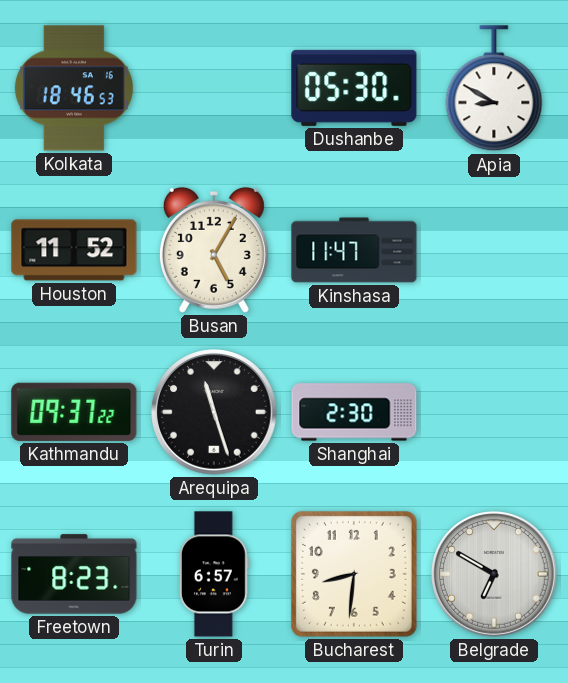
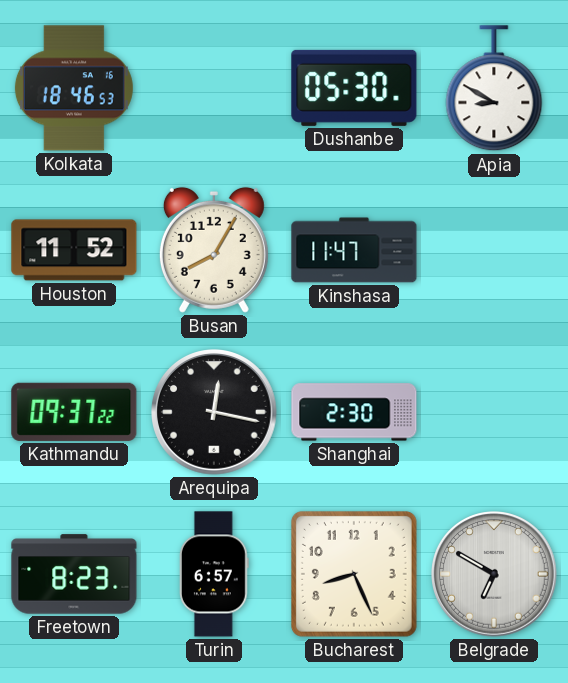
Busan: 5:05 -> 8:05
Arequipa: 11:27 -> 12:17
Bucharest: 8:31 -> 8:26
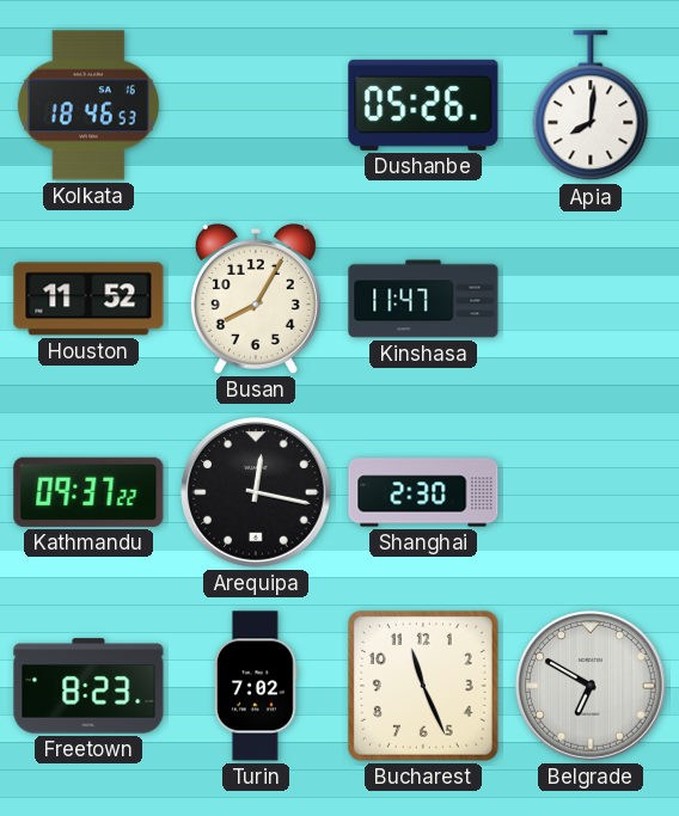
Dushanbe: 05:30 -> 05:26
Apia: 8:50 -> 8:01
Turin: 6:57 -> 7:02
Bucharest: 8:26 -> 11:26
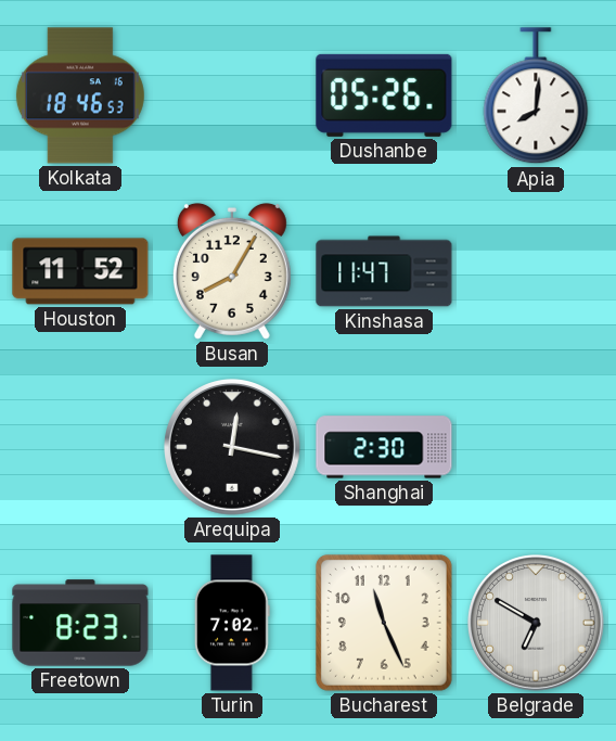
Kathmandu: 09:37 -> none
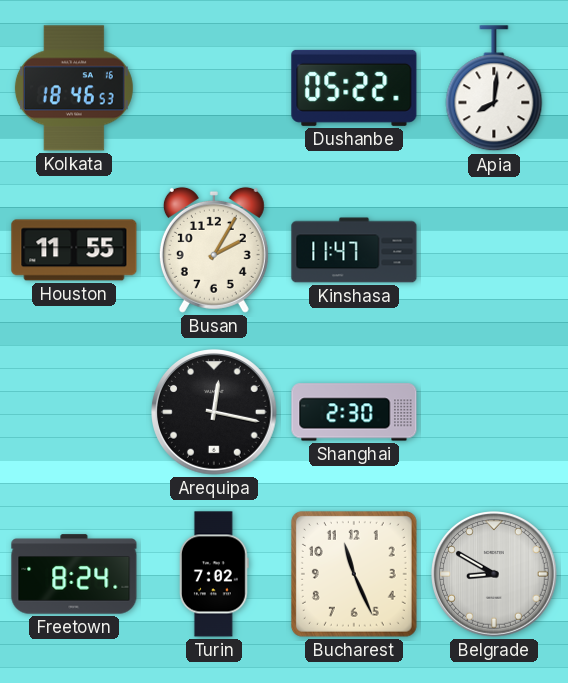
Dushanbe: 05:26 -> 05:22
Houston: 11:52 -> 11:55
Busan: 8:05 -> 2:05
Freetown: 8:23 -> 8:24
Belgrade: 6:50 -> 8:50
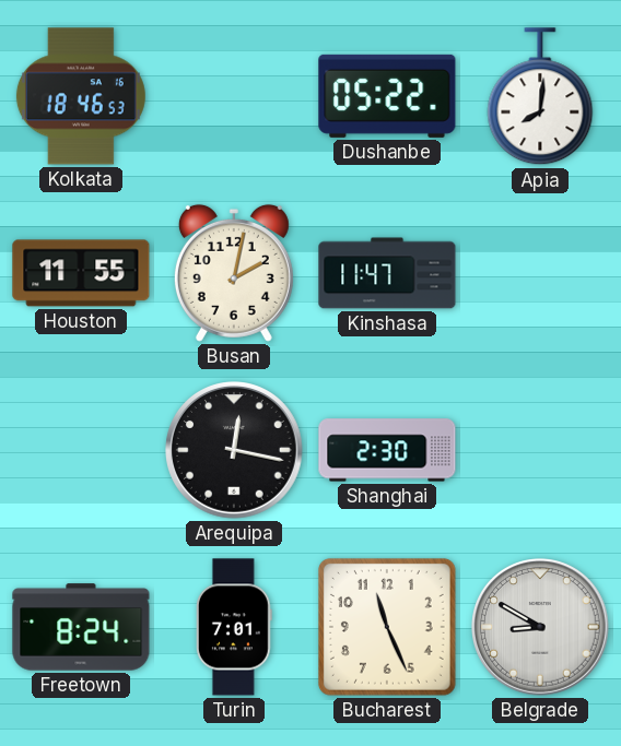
Busan: 2:05 -> 2:02
Turin: 7:02 -> 7:01
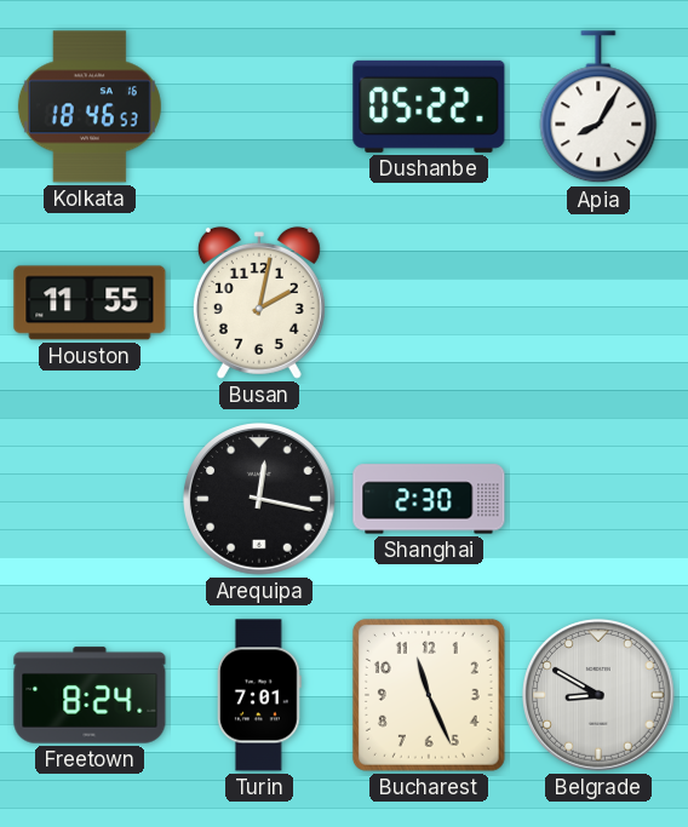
Apia: 8:01 -> 8:05
Kinshasa: 11:47 -> none
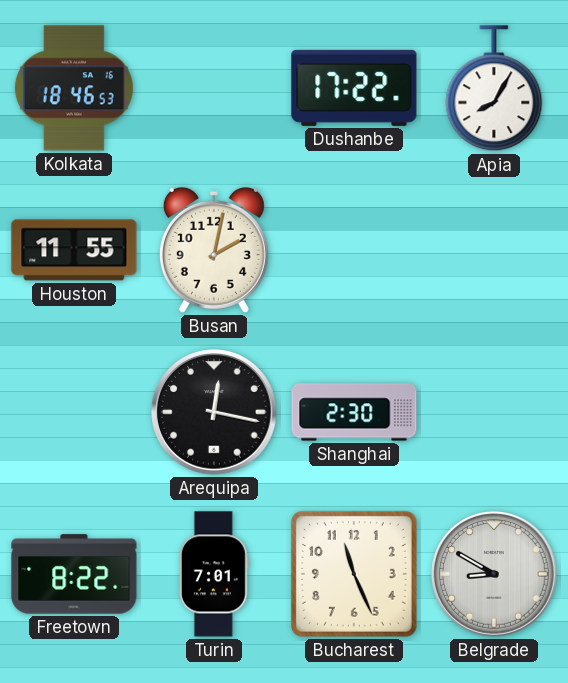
Dushanbe: 05:22 -> 17:22
Freetown: 8:24 -> 8:22
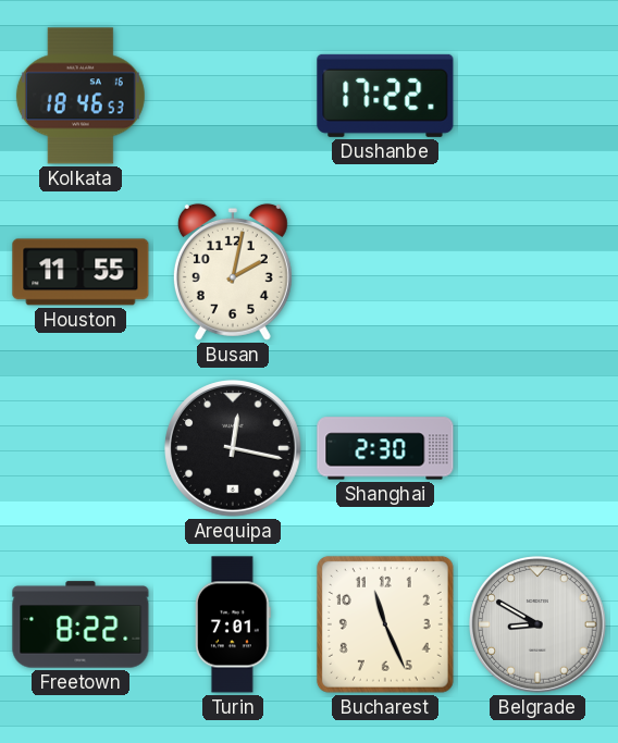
Apia: 8:05 -> none
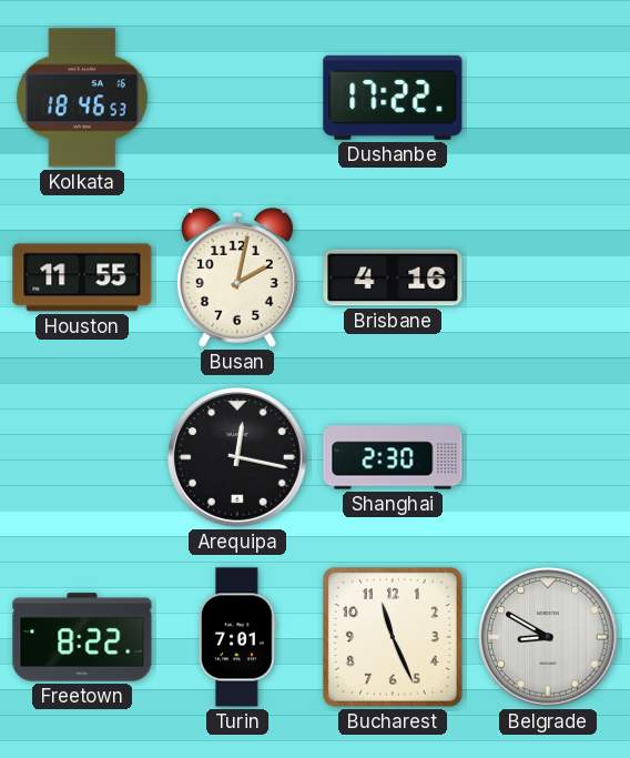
Brisbane: none -> 4:16
